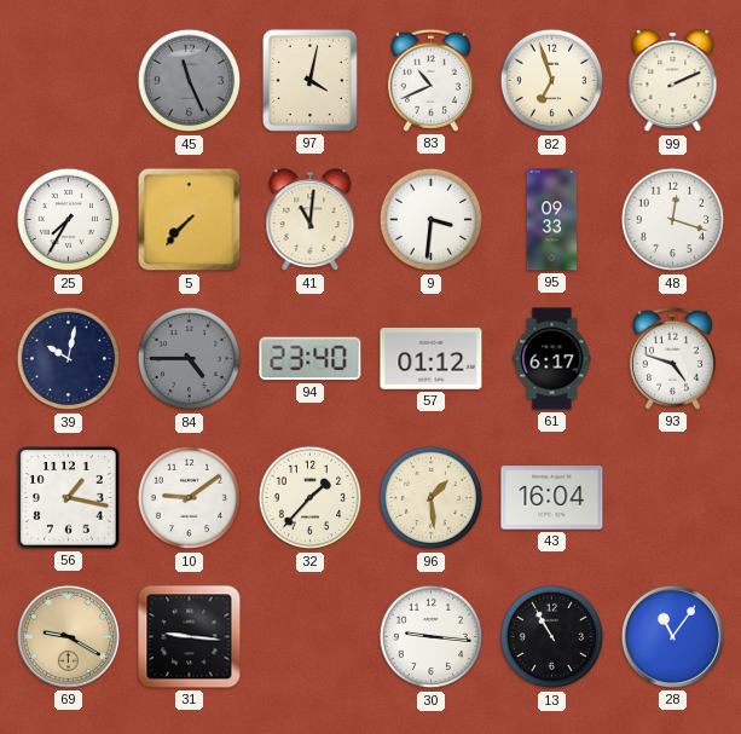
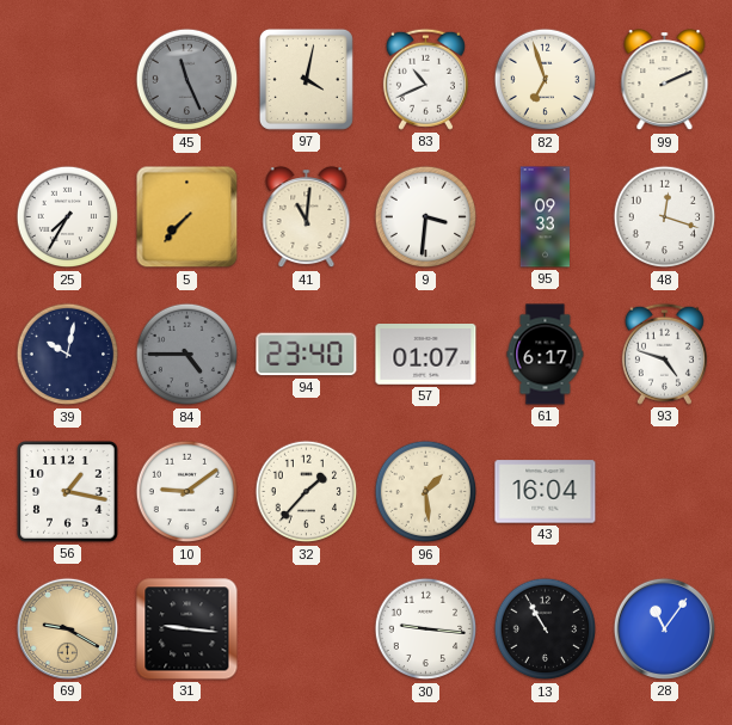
57: 01:12 -> 01:07
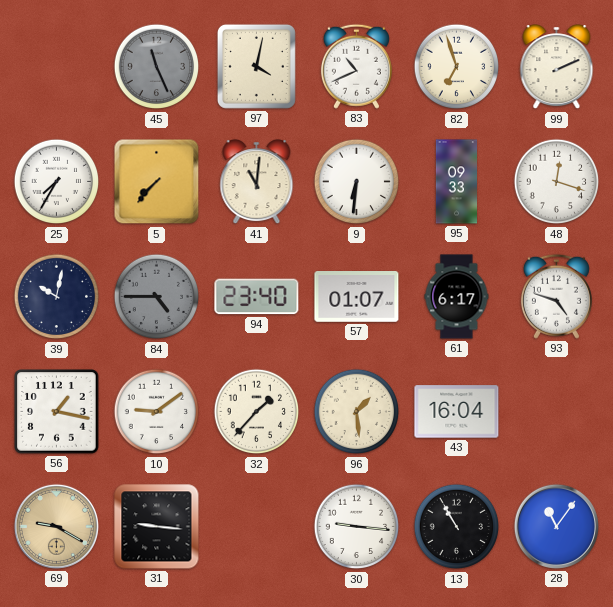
9: 3:31 -> 6:31
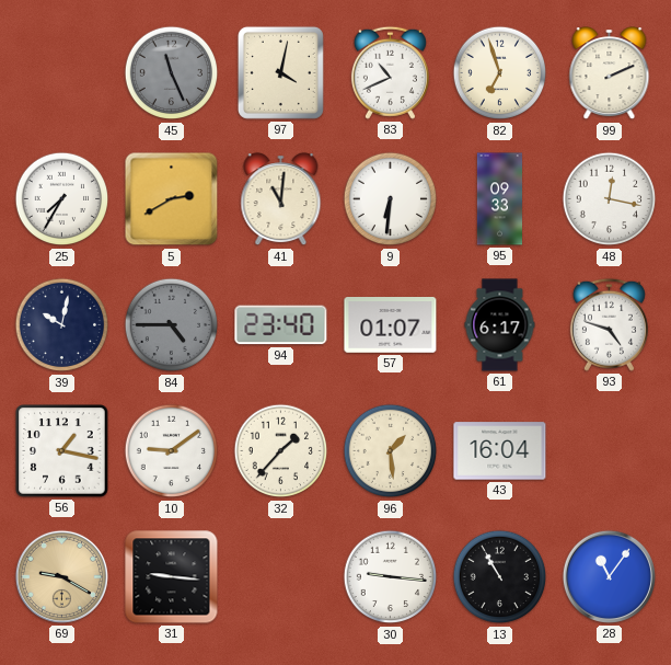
5: 7:37 -> 2:40
48: 12:18 -> 12:17
